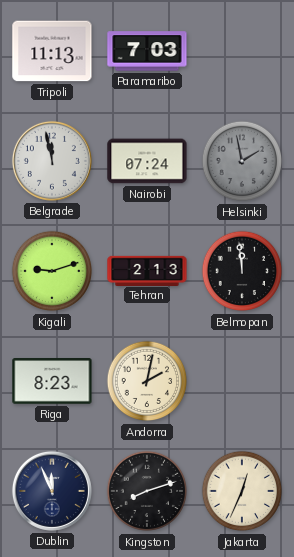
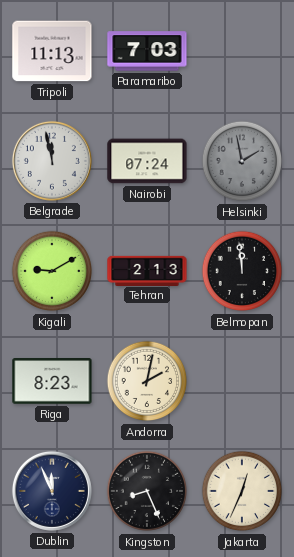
Kigali: 9:12 -> 9:10
Kingston: 8:12 -> 8:26
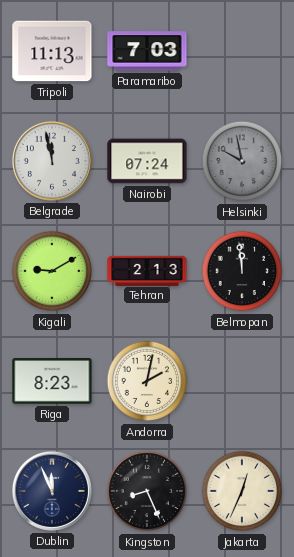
Helsinki: 1:58 -> 9:58
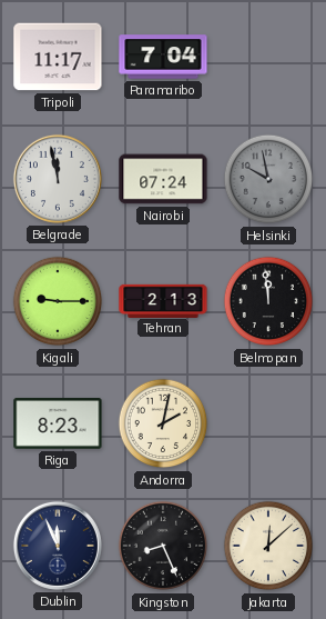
Tripoli: 11:13 -> 11:17
Paramaribo: 7:03 -> 7:04
Kigali: 9:10 -> 9:15
Jakarta: 12:34 -> 12:08
